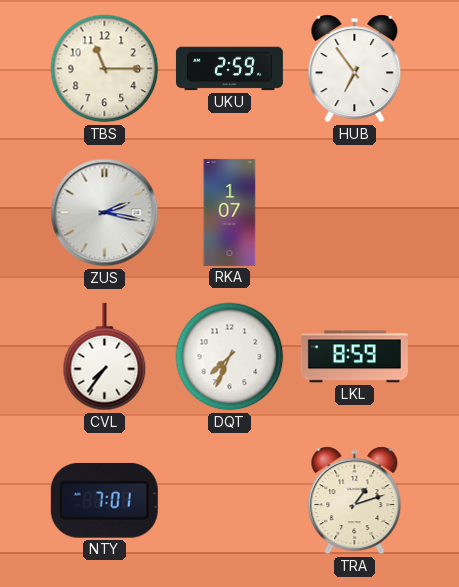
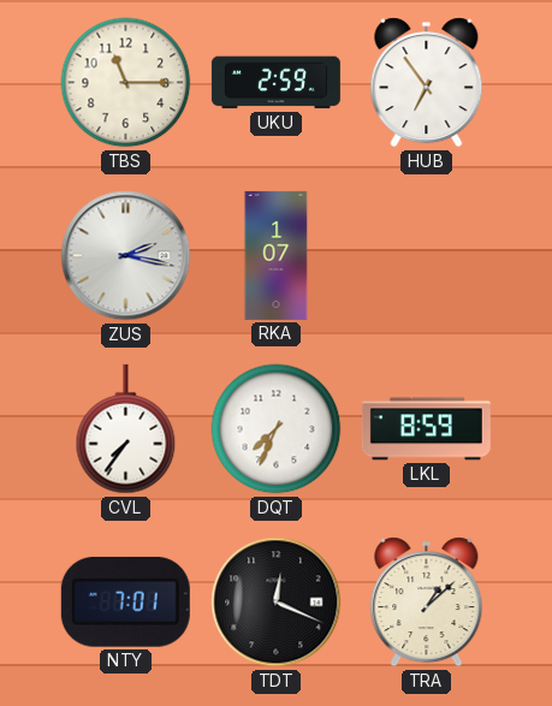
TDT: none -> 12:19
TRA: 1:12 -> 1:08
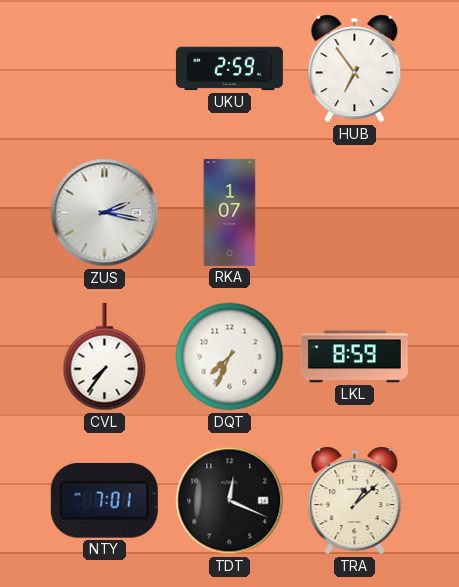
TBS: 11:15 -> none
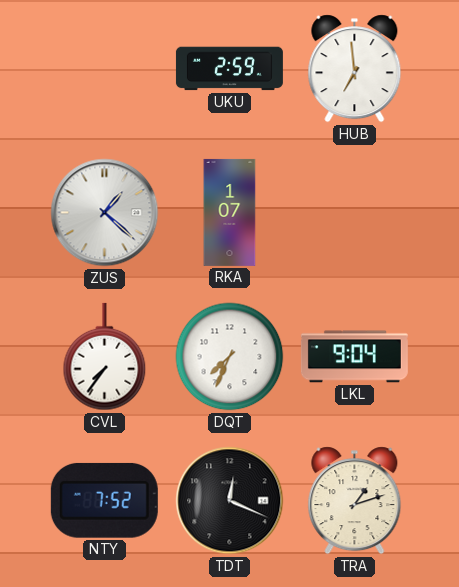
HUB: 6:54 -> 6:59
ZUS: 2:17 -> 1:22
LKL: 8:59 -> 9:04
NTY: 7:01 -> 7:52
TRA: 1:08 -> 1:12
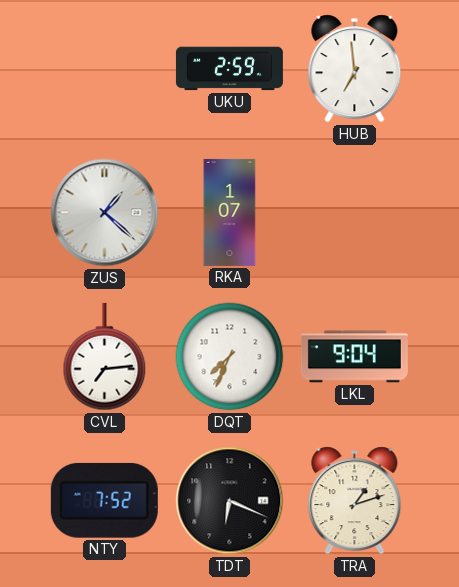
CVL: 7:36 -> 7:14
TDT: 12:19 -> 6:19
